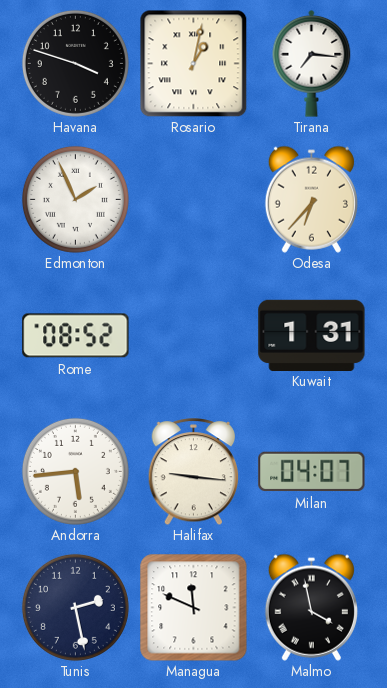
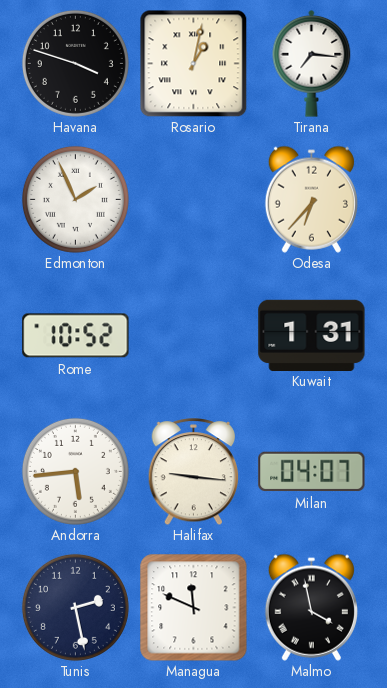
Rome: 08:52 -> 10:52
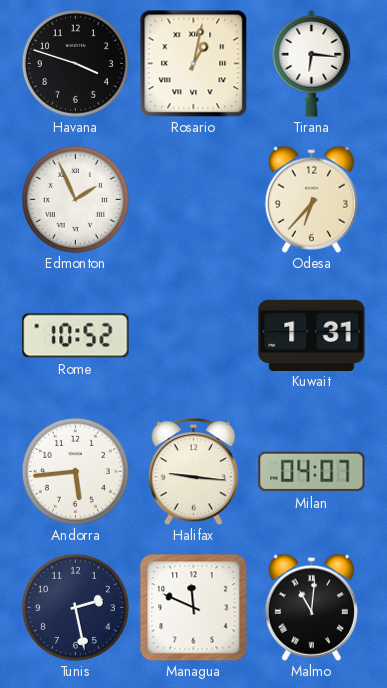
Tirana: 7:16 -> 6:16
Malmo: 3:58 -> 11:01
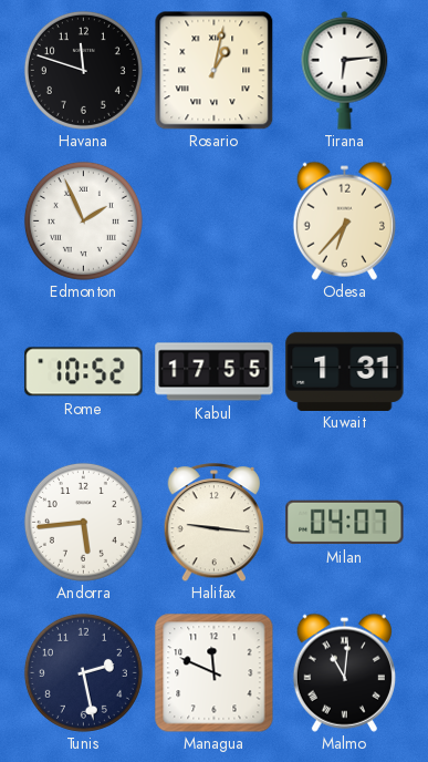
Havana: 3:48 -> 11:48
Tirana: 6:16 -> 6:14
Kabul: none -> 17:55
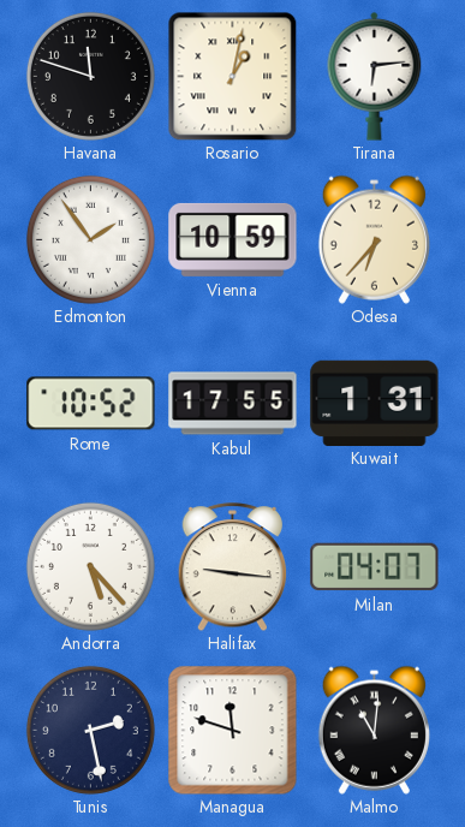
Edmonton: 1:56 -> 1:54
Vienna: none -> 10:59
Andorra: 5:44 -> 5:23
Managua: 11:49 -> 11:48
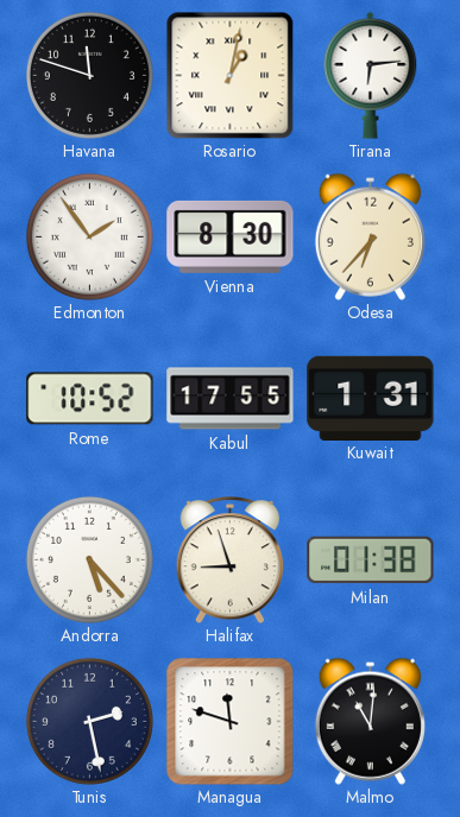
Vienna: 10:59 -> 8:30
Halifax: 9:16 -> 8:57
Milan: 04:07 -> 01:38
